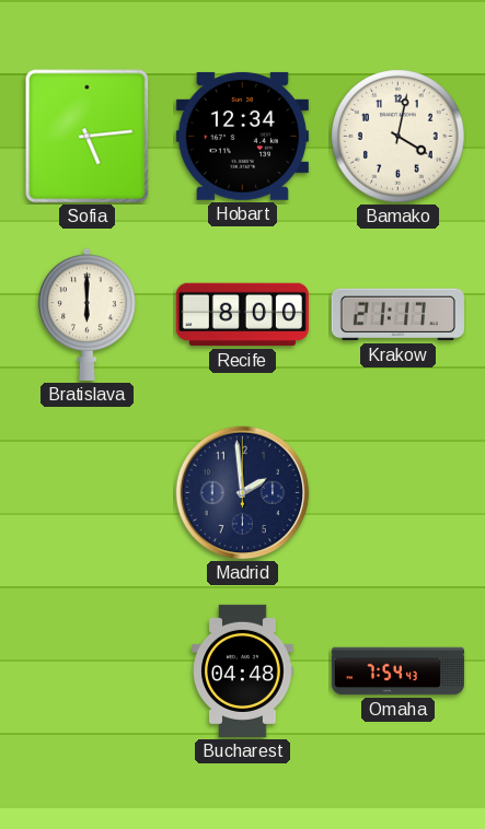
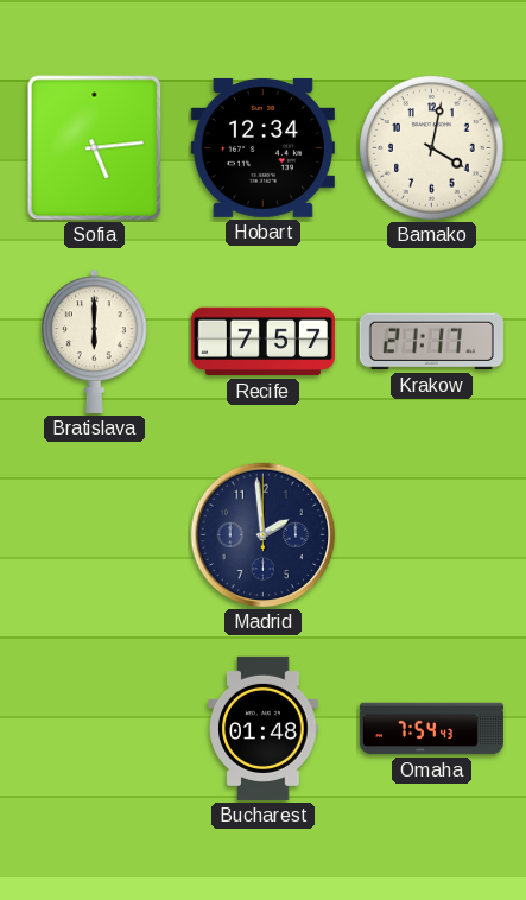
Recife: 8:00 -> 7:57
Bucharest: 04:48 -> 01:48
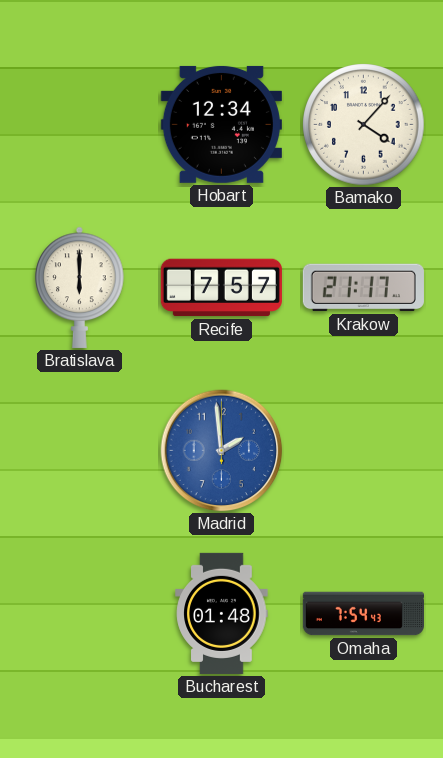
Sofia: 5:14 -> none
Bamako: 4:02 -> 4:07
Madrid dial: navy -> blue
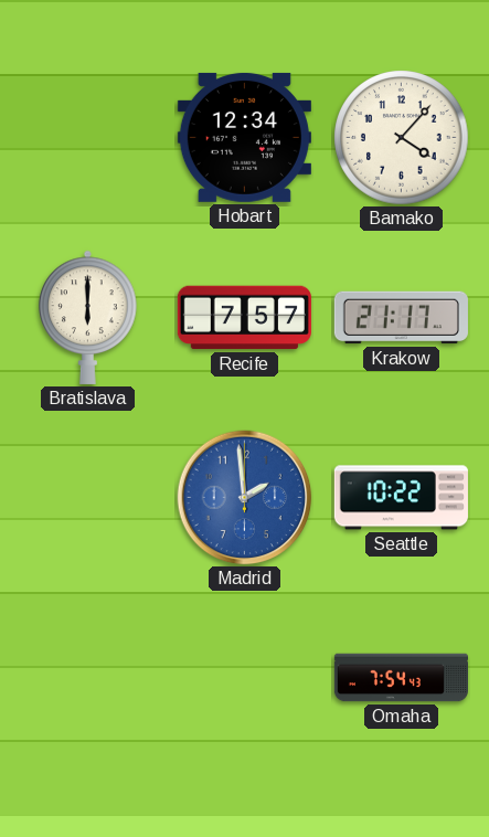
Seattle: none -> 10:22
Bucharest: 01:48 -> none
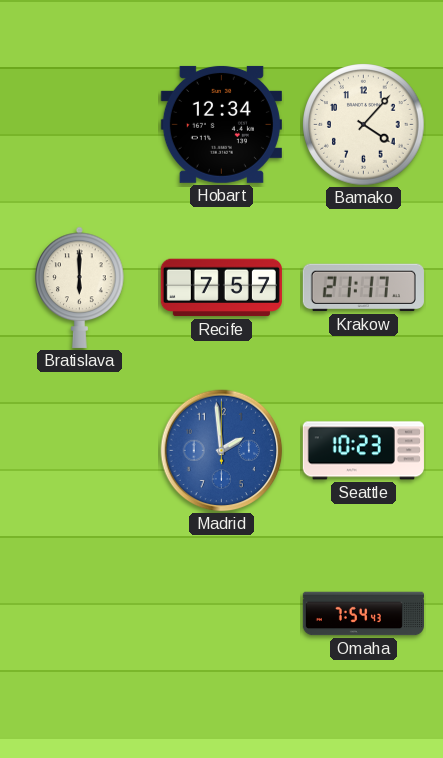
Seattle: 10:22 -> 10:23
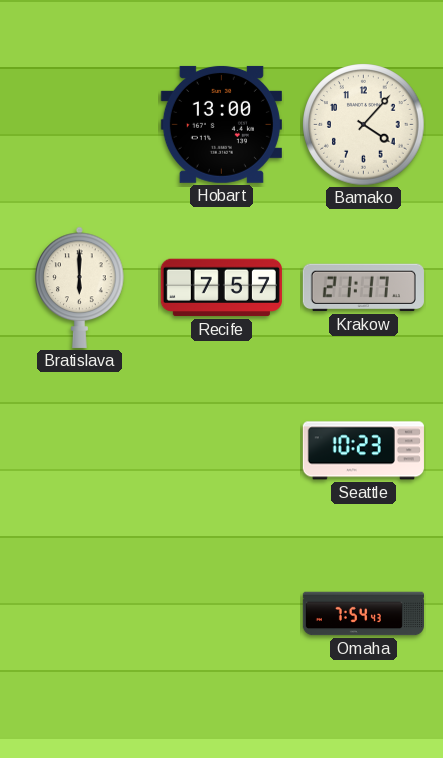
Hobart: 12:34 -> 13:00
Madrid: 1:59 -> none
